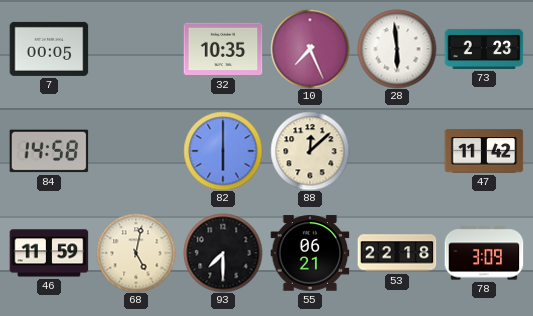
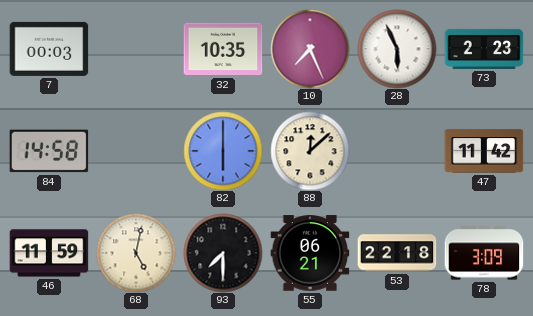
7: 00:05 -> 00:03
28: 5:59 -> 5:56
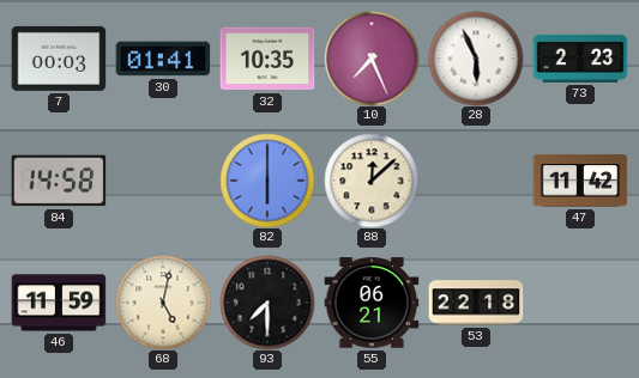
30: none -> 01:41
78: 3:09 -> none
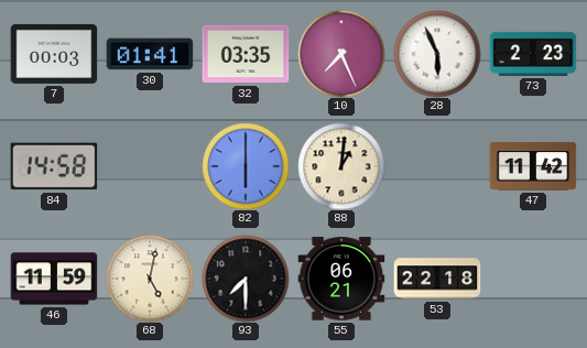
32: 10:35 -> 03:35
88: 12:08 -> 1:01
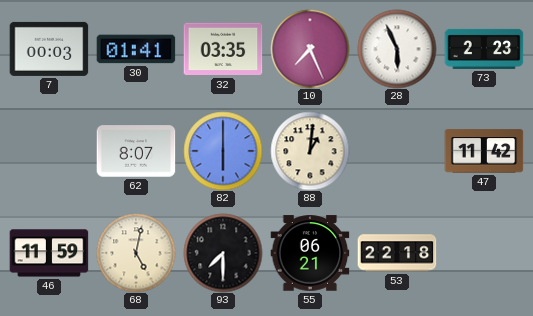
84: 14:58 -> none
62: none -> 8:07
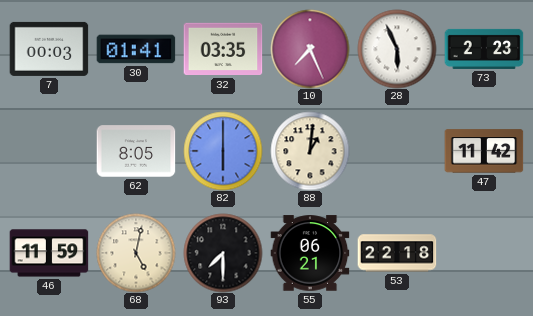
62: 8:07 -> 8:05
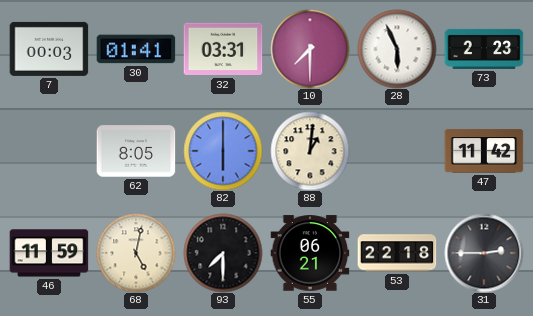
32: 03:35 -> 03:31
10: 7:26 -> 7:30
31: none -> 2:45
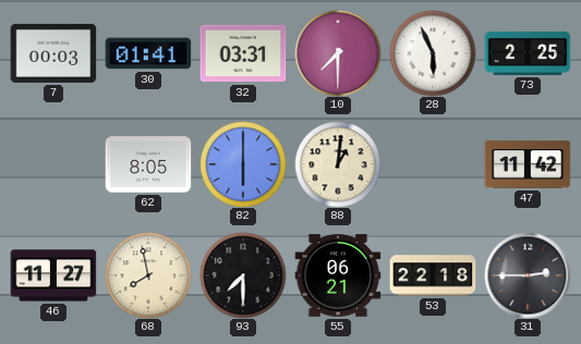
73: 2:23 -> 2:25
46: 11:59 -> 11:27
68: 5:02 -> 7:58
